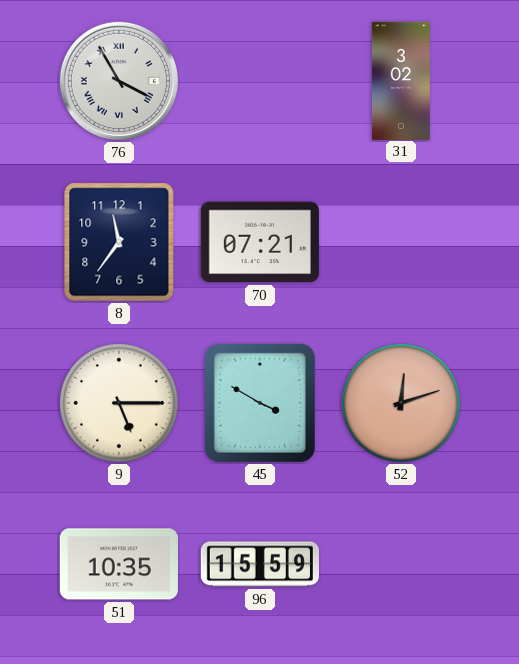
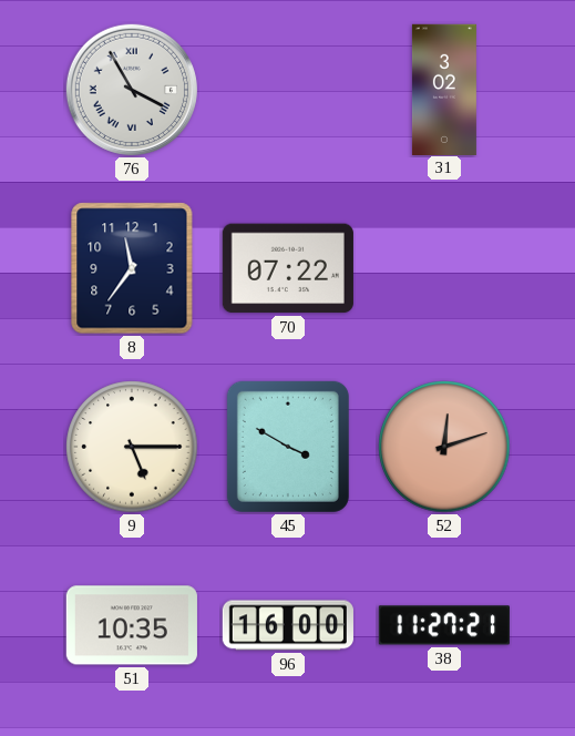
70: 07:21 -> 07:22
96: 15:59 -> 16:00
38: none -> 11:27
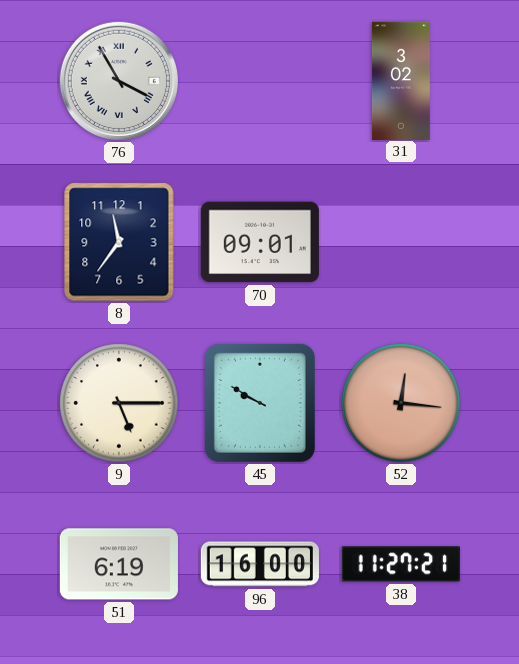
70: 07:22 -> 09:01
45: 3:50 -> 9:50
52: 12:12 -> 12:16
51: 10:35 -> 6:19
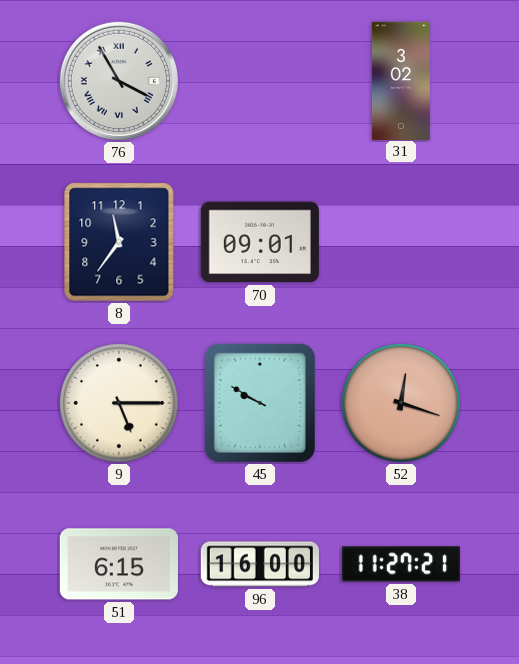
52: 12:16 -> 12:18
51: 6:19 -> 6:15
